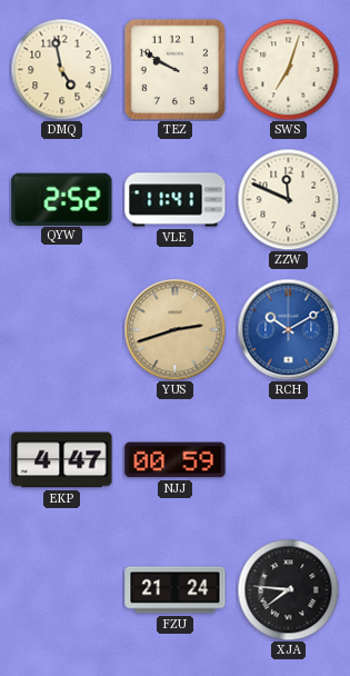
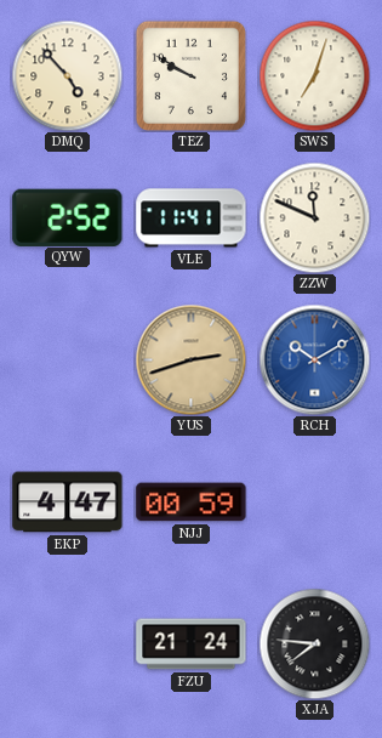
DMQ: 4:58 -> 4:53
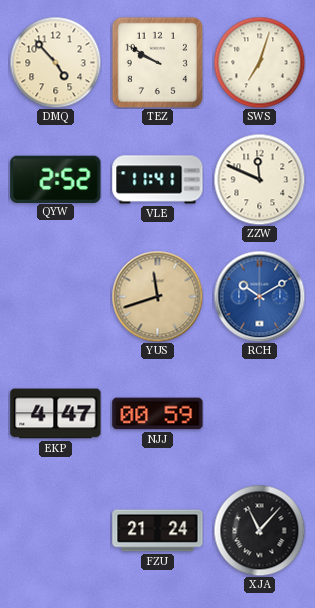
YUS: 2:42 -> 11:42
XJA: 7:46 -> 11:07
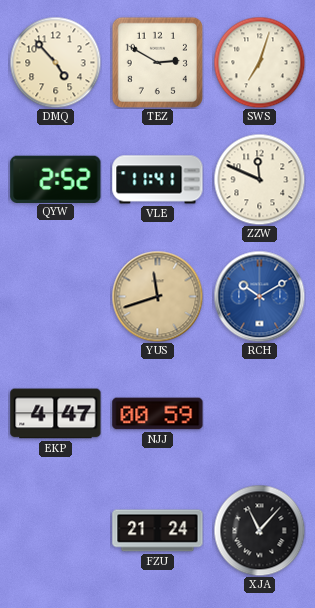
TEZ: 9:50 -> 2:50
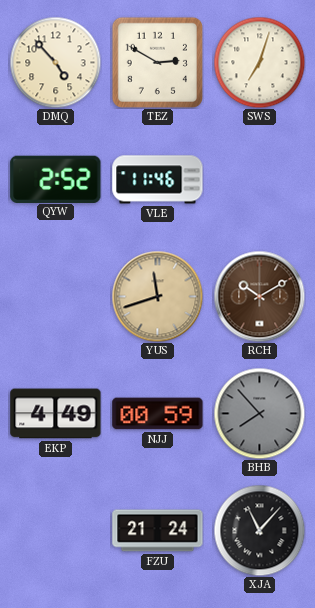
VLE: 11:41 -> 11:46
ZZW: 11:49 -> none
RCH dial: blue -> brown
EKP: 4:47 -> 4:49
BHB: none -> 7:53
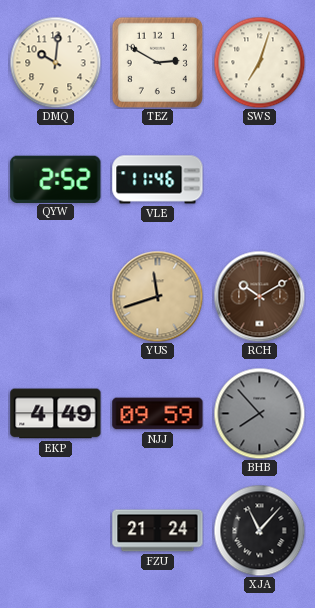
DMQ: 4:53 -> 10:01
NJJ: 00:59 -> 09:59
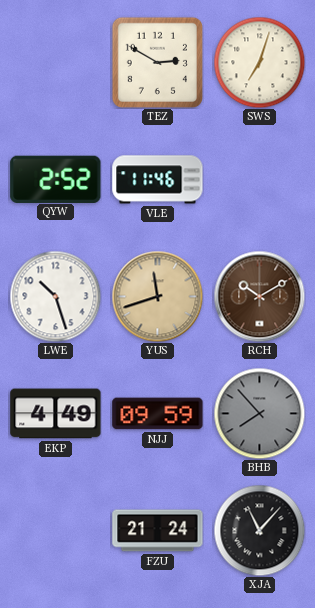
DMQ: 10:01 -> none
LWE: none -> 10:27
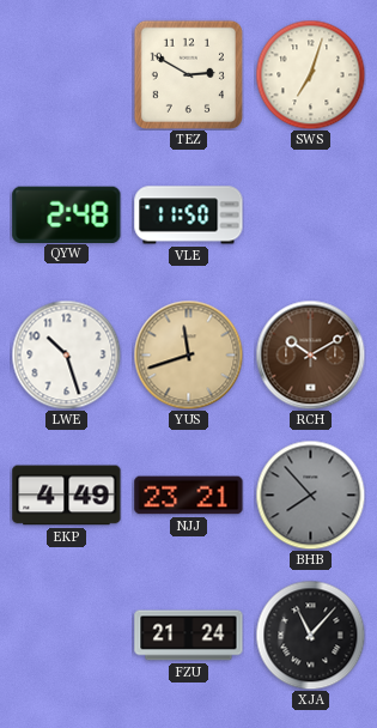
QYW: 2:52 -> 2:48
VLE: 11:46 -> 11:50
NJJ: 09:59 -> 23:21
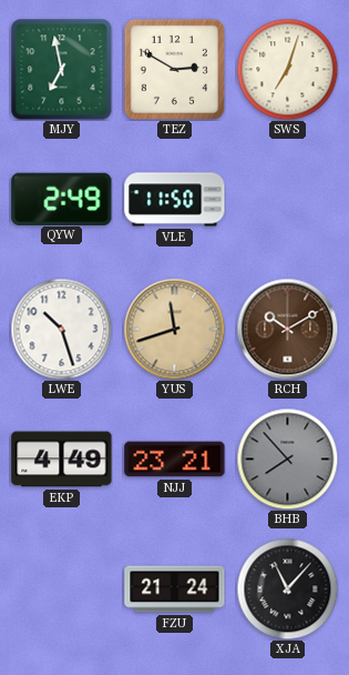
MJY: none -> 6:58
QYW: 2:48 -> 2:49
